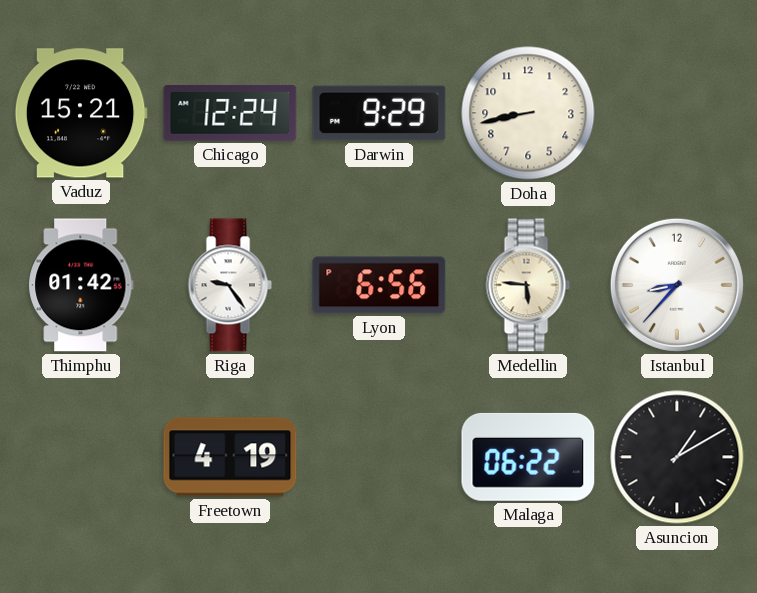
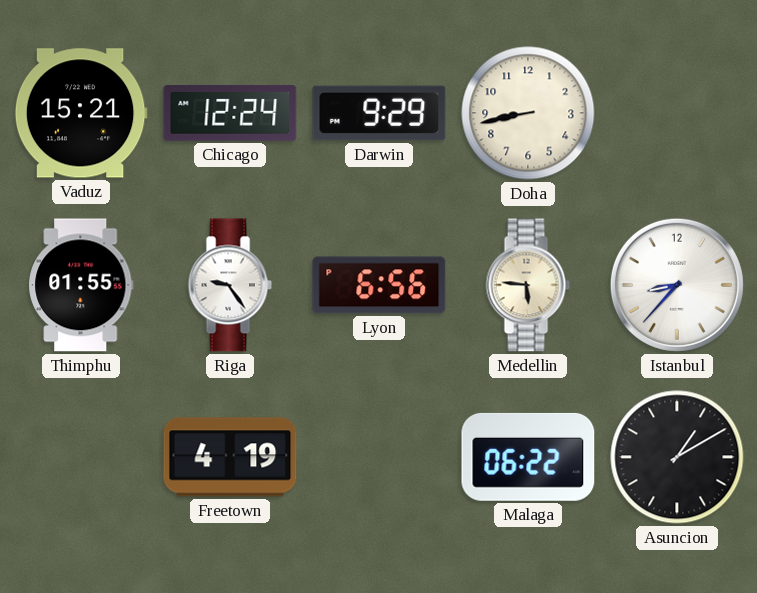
Thimphu: 01:42 -> 01:55
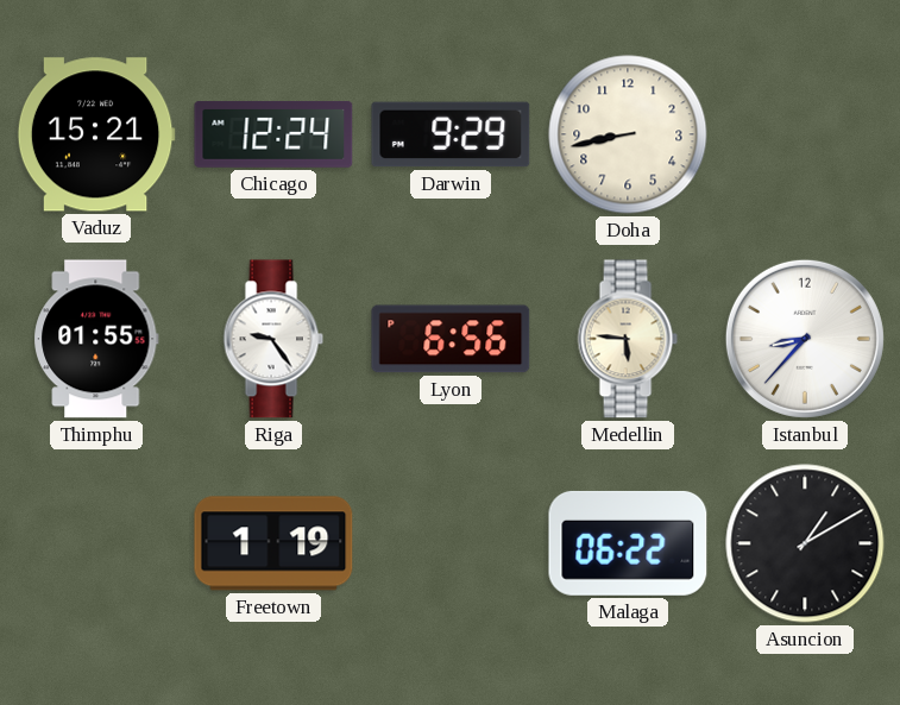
Freetown: 4:19 -> 1:19
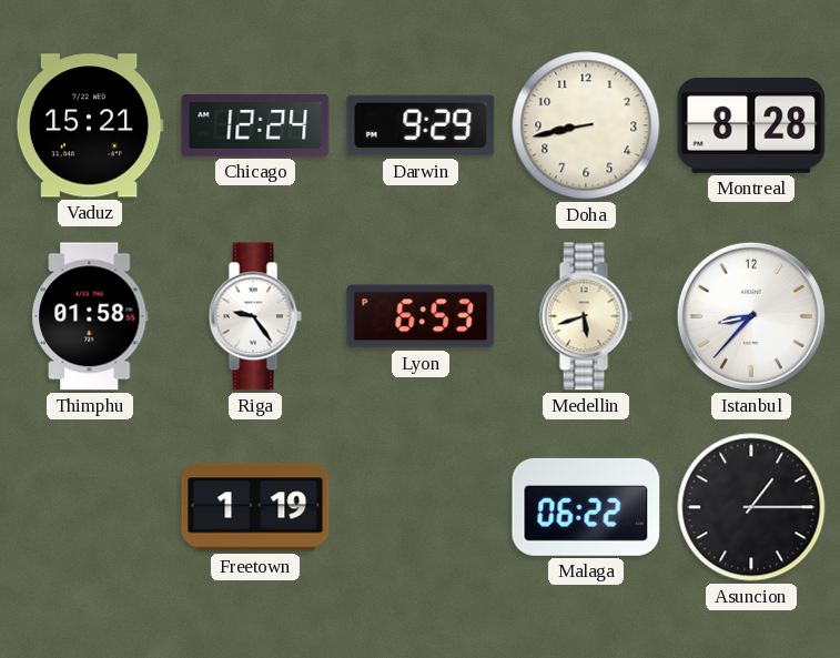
Montreal: none -> 8:28
Thimphu: 01:55 -> 01:58
Lyon: 6:56 -> 6:53
Medellin: 5:46 -> 5:42
Asuncion: 1:10 -> 1:15
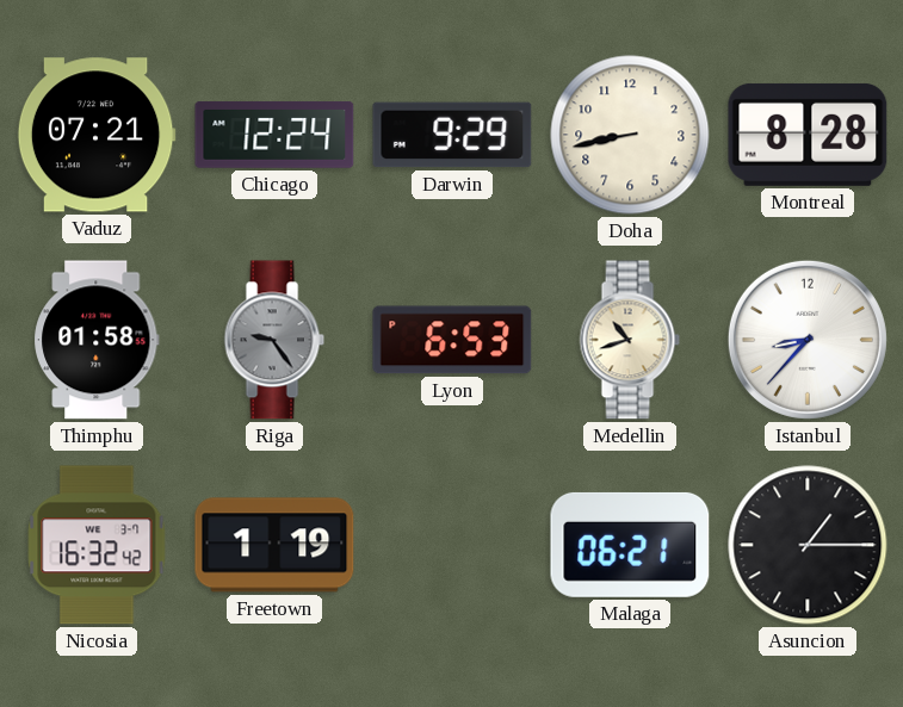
Vaduz: 15:21 -> 07:21
Riga dial: white -> grey
Medellin: 5:42 -> 10:42
Nicosia: none -> 16:32
Malaga: 06:22 -> 06:21
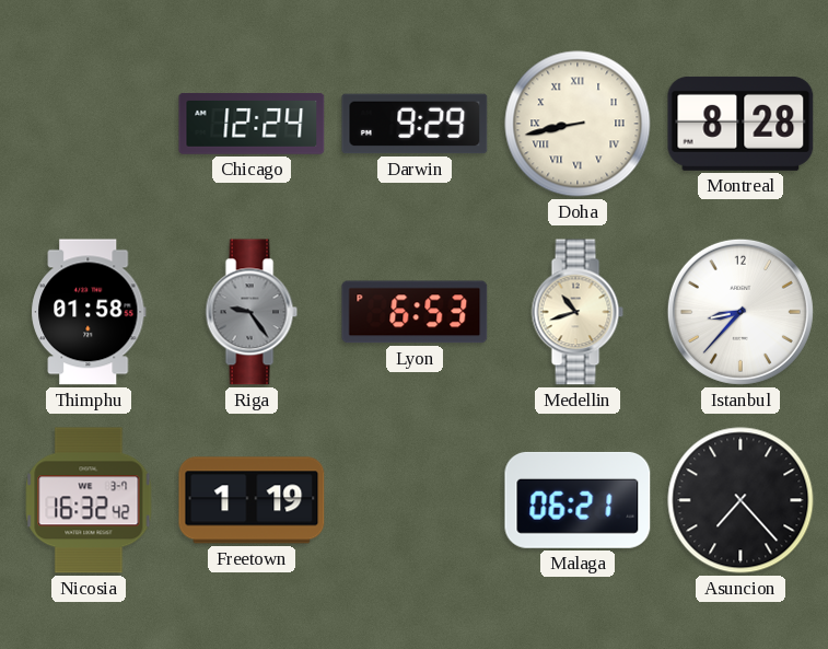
Vaduz: 07:21 -> none
Doha numerals: Arabic -> Roman
Asuncion: 1:15 -> 7:23
